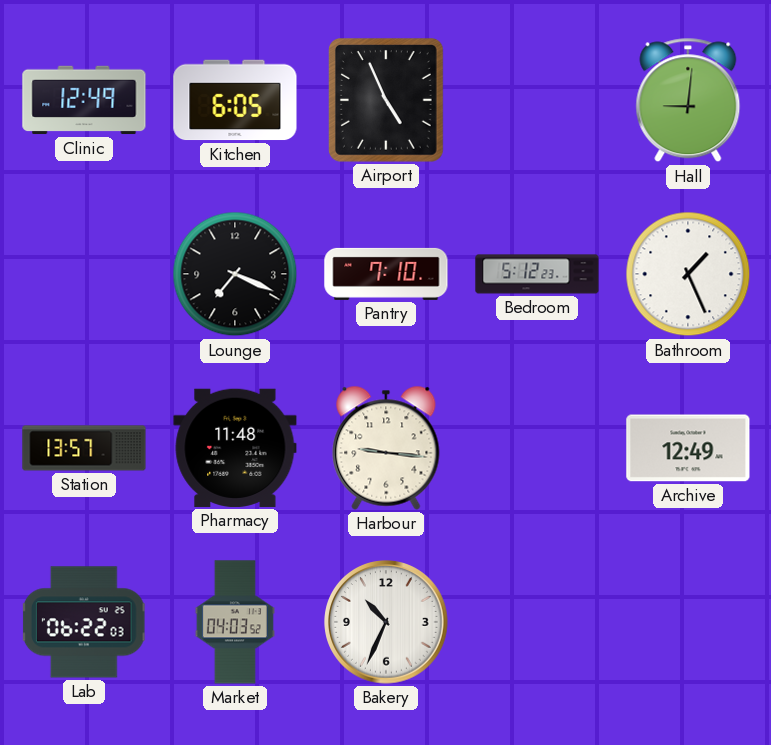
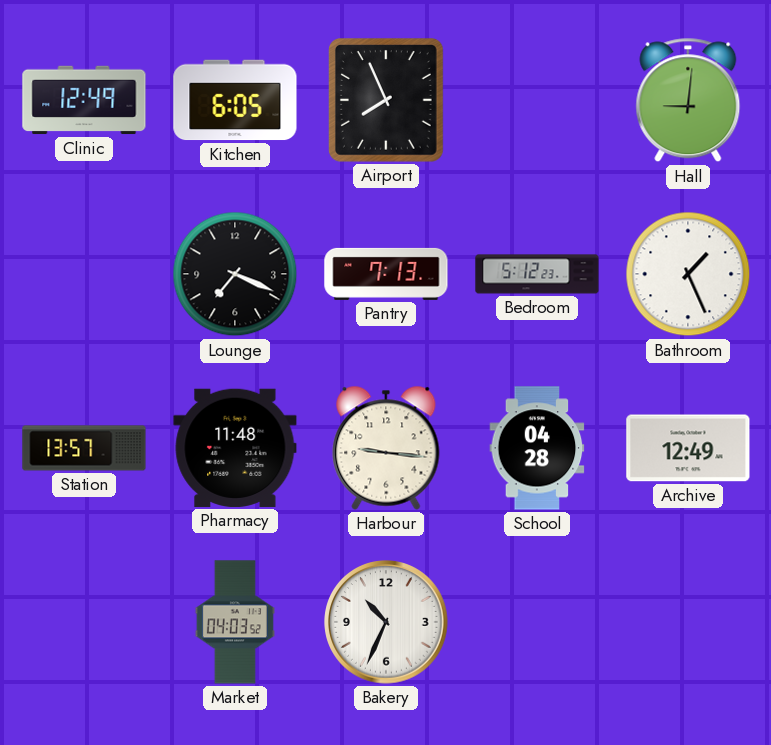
Airport: 4:56 -> 7:56
Pantry: 7:10 -> 7:13
School: none -> 04:28
Lab: 06:22 -> none
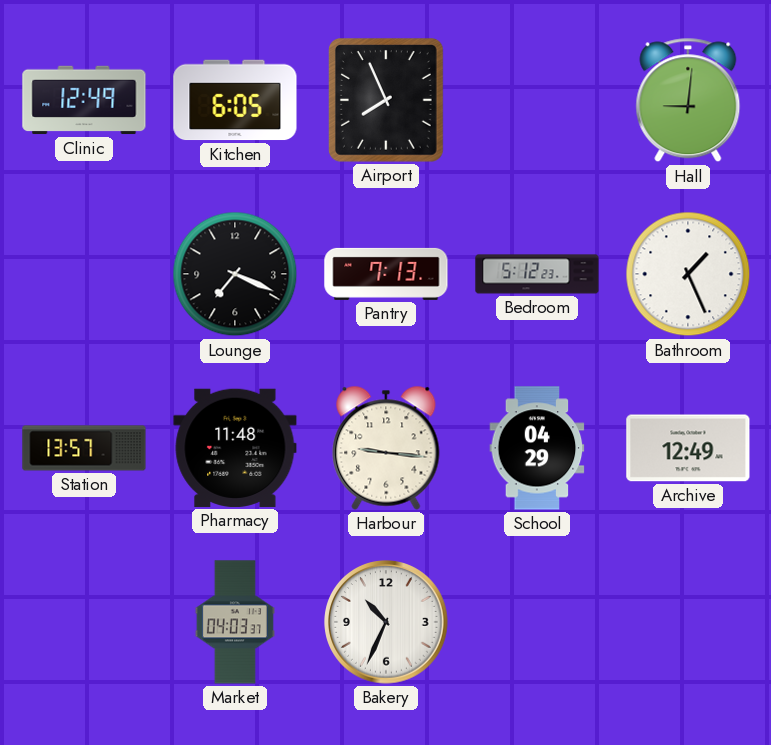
School: 04:28 -> 04:29
Market: 04:03:52 -> 04:03:37
